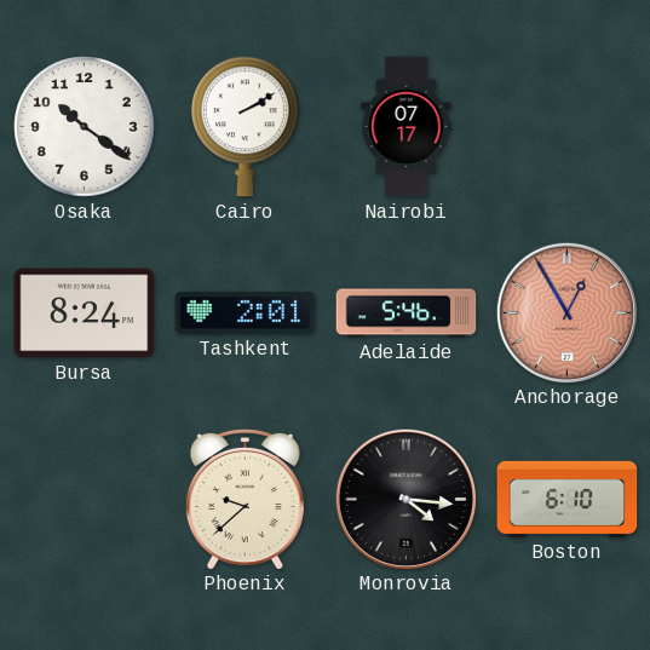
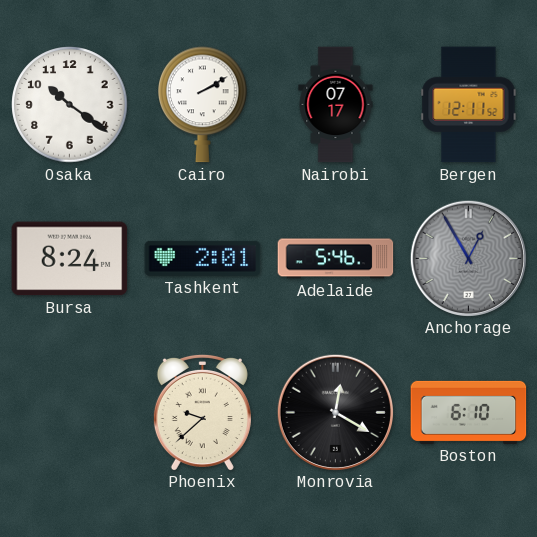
Bergen: none -> 12:11
Anchorage dial: salmon -> grey
Monrovia: 4:16 -> 12:20
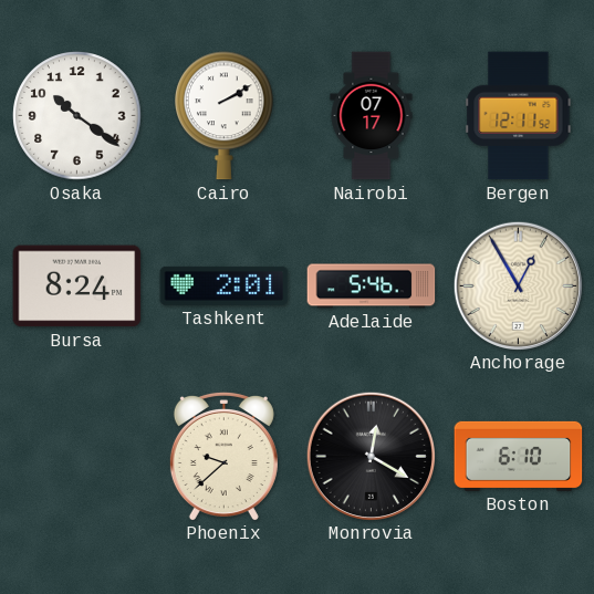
Anchorage dial: grey -> cream
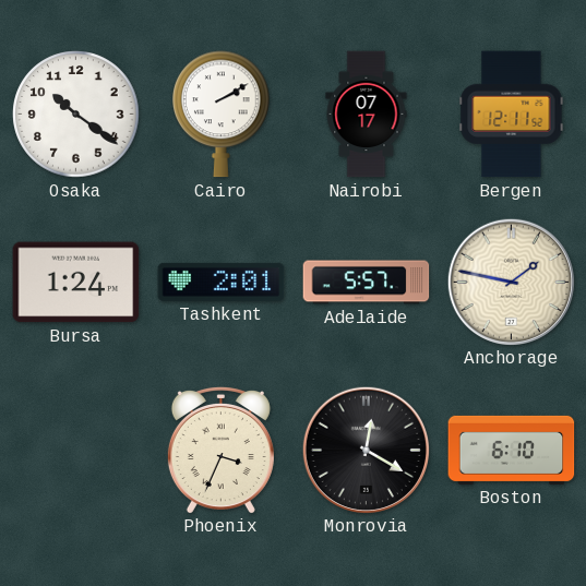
Bursa: 8:24 -> 1:24
Adelaide: 5:46 -> 5:57
Anchorage: 12:55 -> 1:47
Phoenix: 9:38 -> 3:34
